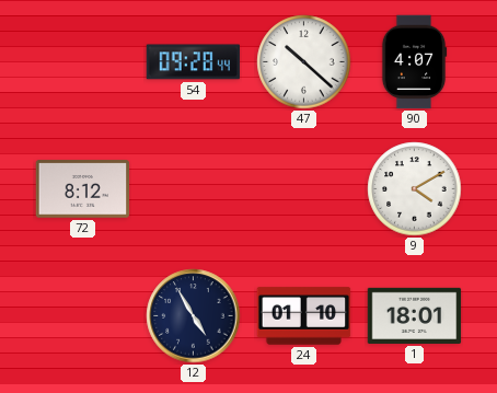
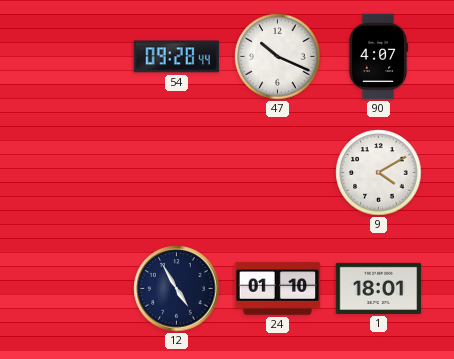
47: 10:22 -> 10:19
72: 8:12 -> none
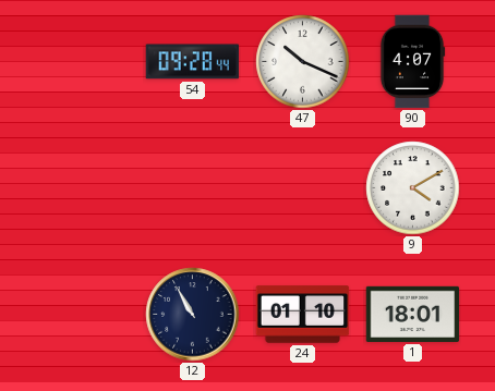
12: 4:55 -> 10:55
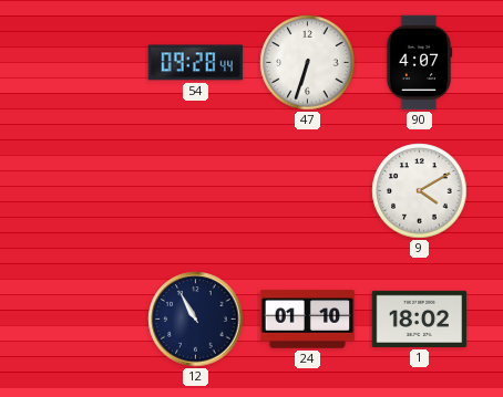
47: 10:19 -> 6:33
1: 18:01 -> 18:02
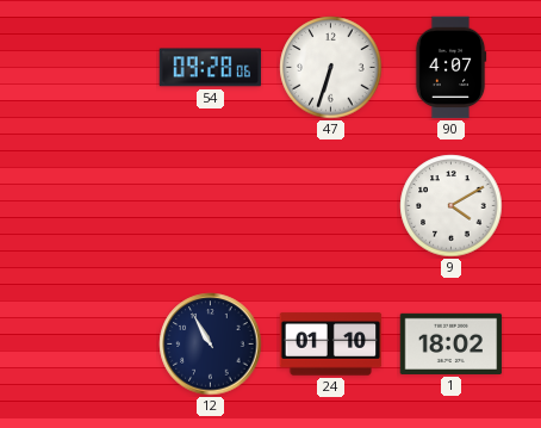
54: 09:28:44 -> 09:28:06
